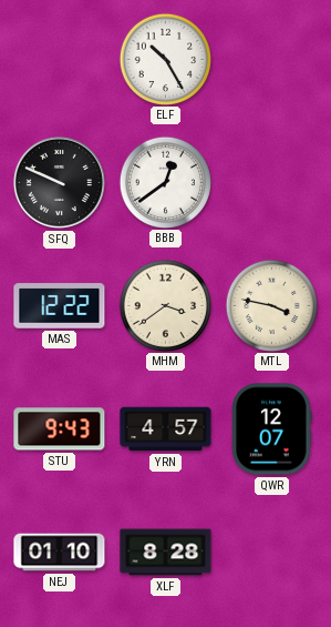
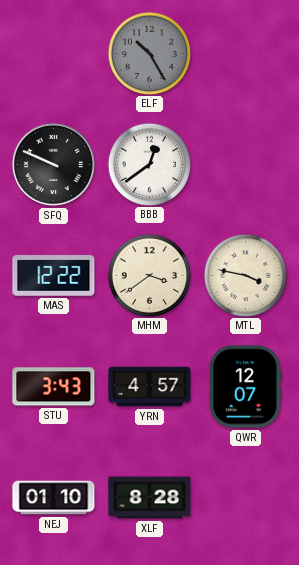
ELF dial: white -> grey
STU: 9:43 -> 3:43
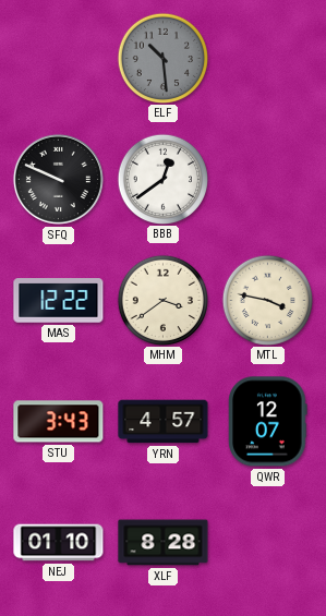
ELF: 10:25 -> 10:29
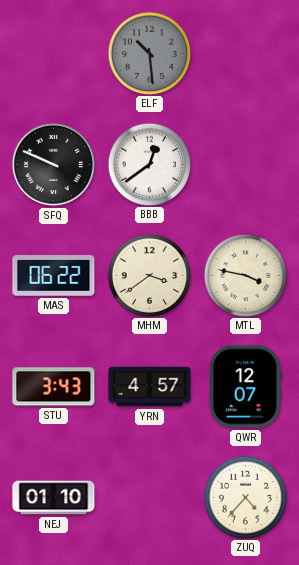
MAS: 12:22 -> 06:22
XLF: 8:28 -> none
ZUQ: none -> 4:37
